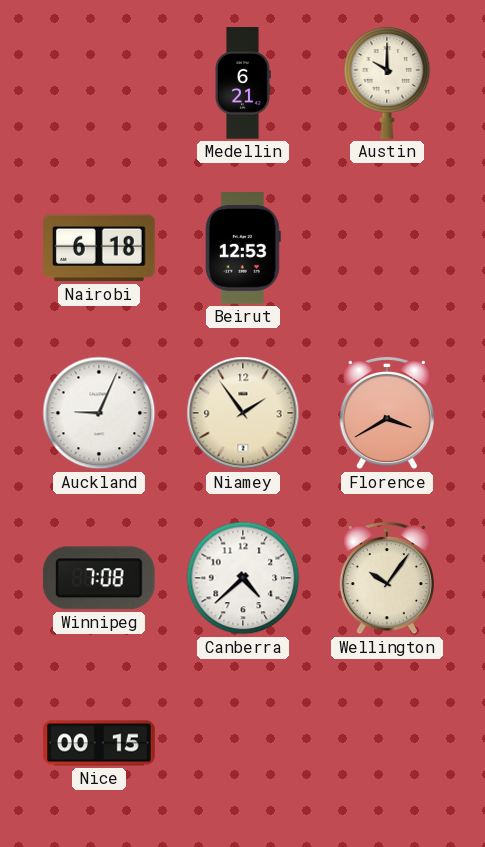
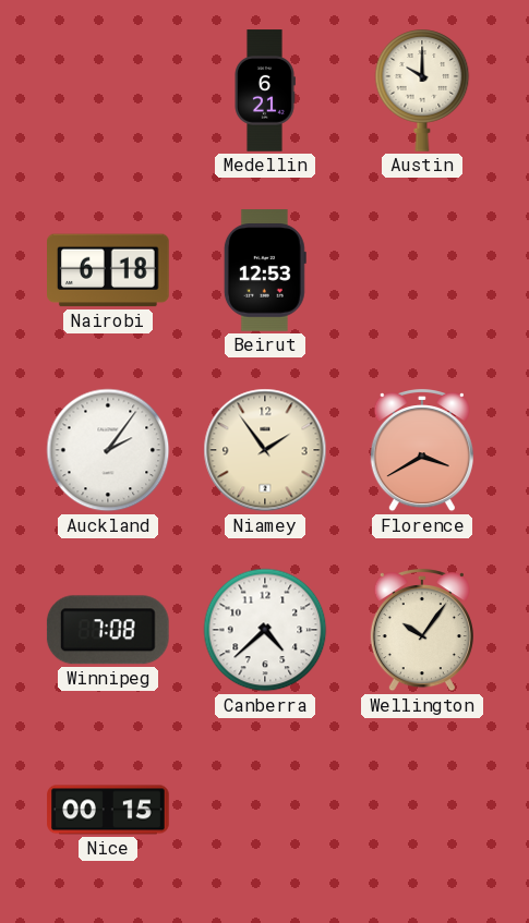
Auckland: 9:04 -> 2:06
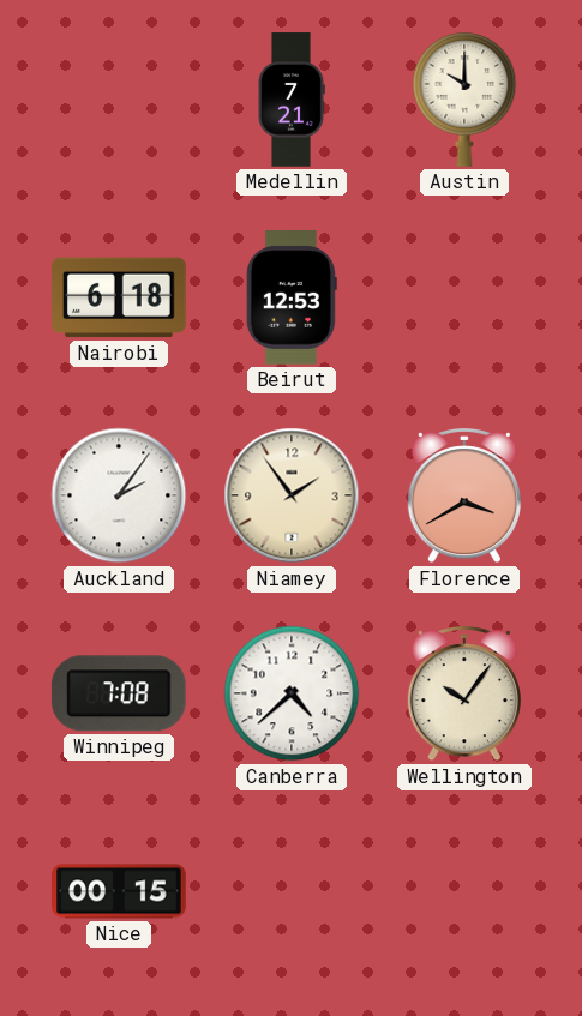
Medellin: 6:21 -> 7:21
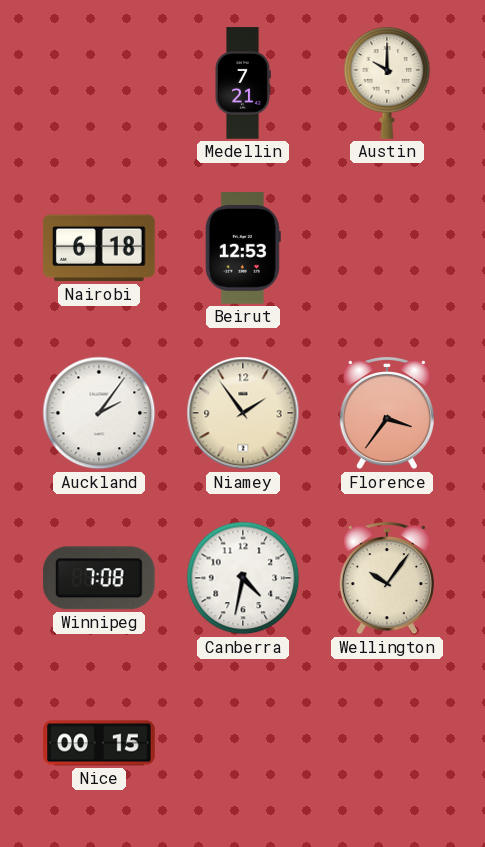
Florence: 3:40 -> 3:36
Canberra: 4:38 -> 4:32
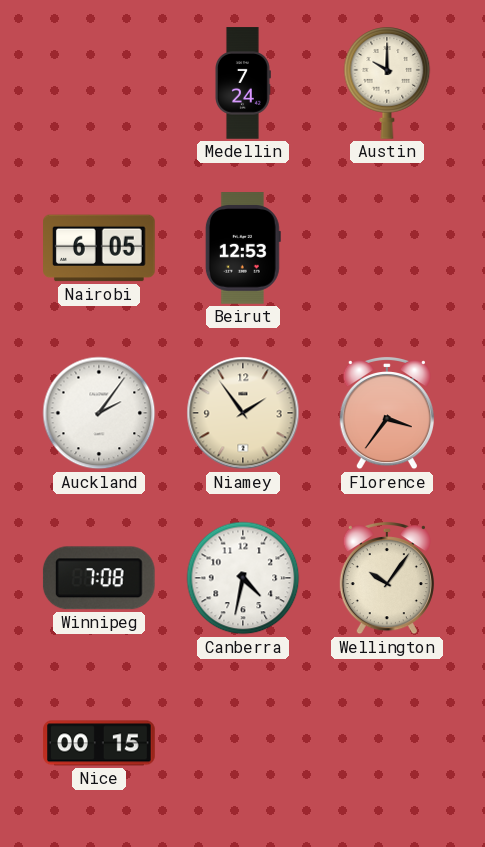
Medellin: 7:21 -> 7:24
Nairobi: 6:18 -> 6:05
